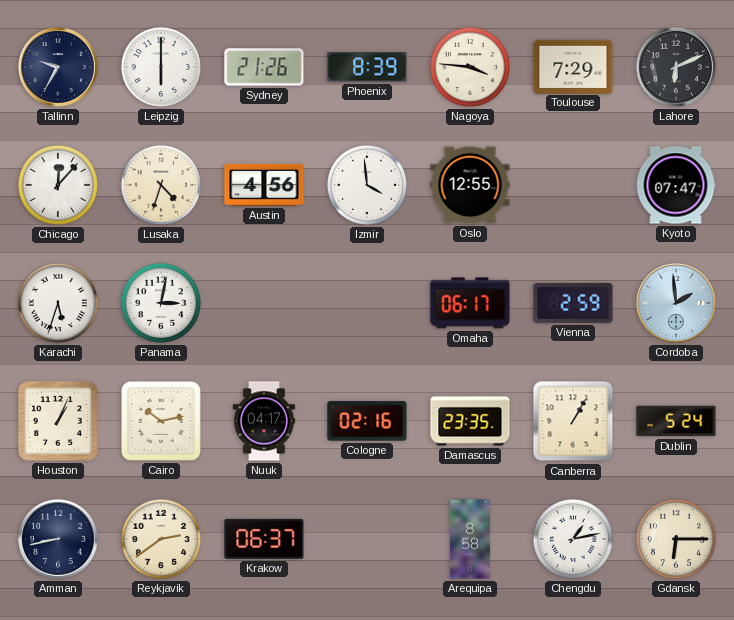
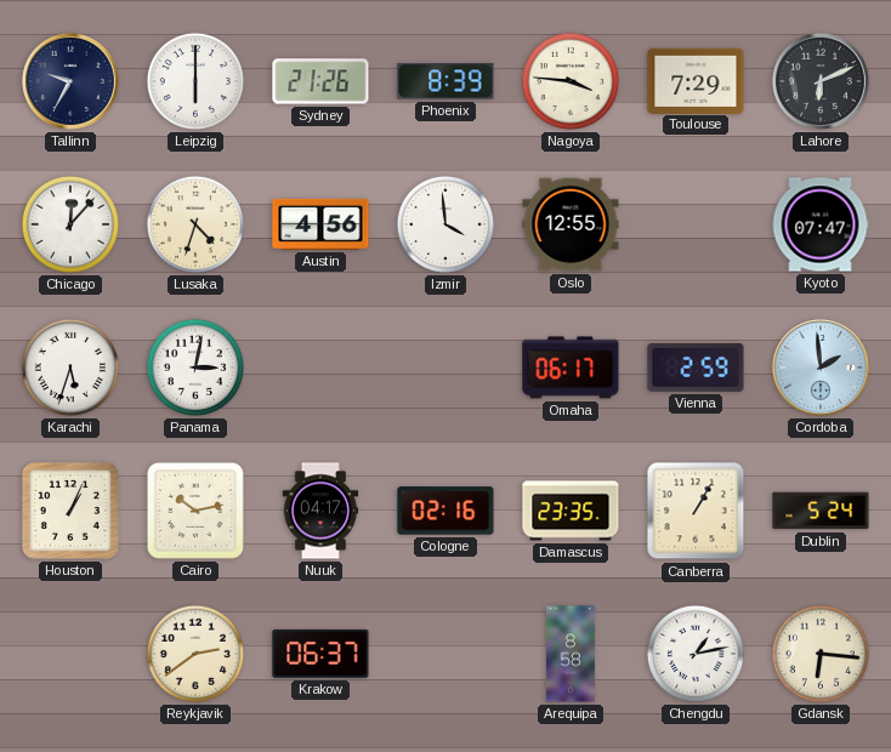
Amman: 8:43 -> none
Gdansk: 6:15 -> 6:16
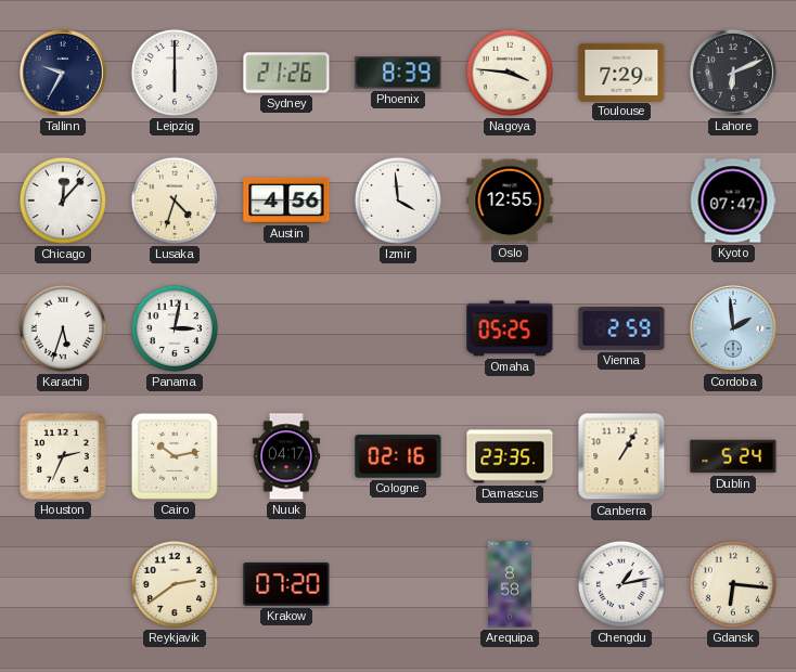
Omaha: 06:17 -> 05:25
Houston: 1:04 -> 2:34
Krakow: 06:37 -> 07:20
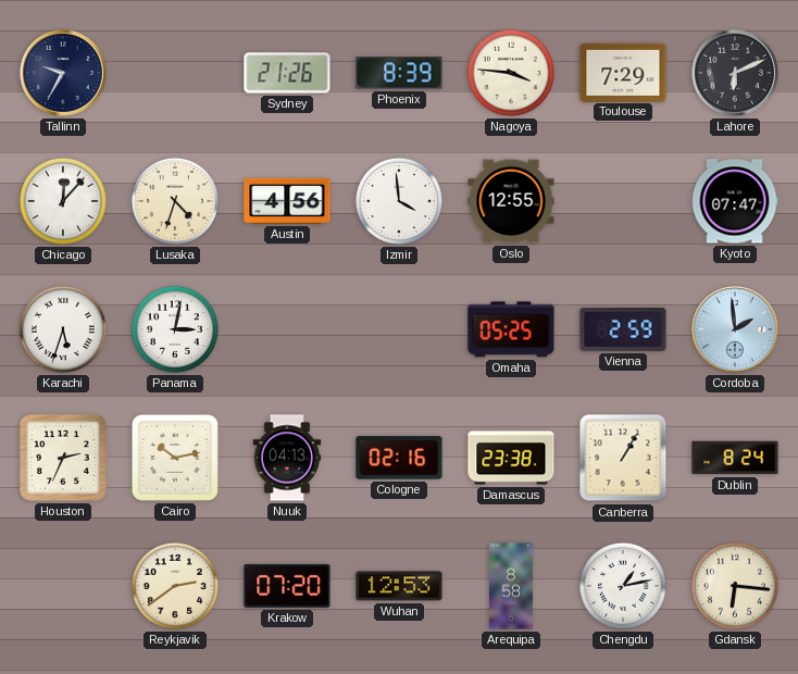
Leipzig: 6:00 -> none
Nuuk: 04:17 -> 04:13
Damascus: 23:35 -> 23:38
Dublin: 5:24 -> 8:24
Wuhan: none -> 12:53
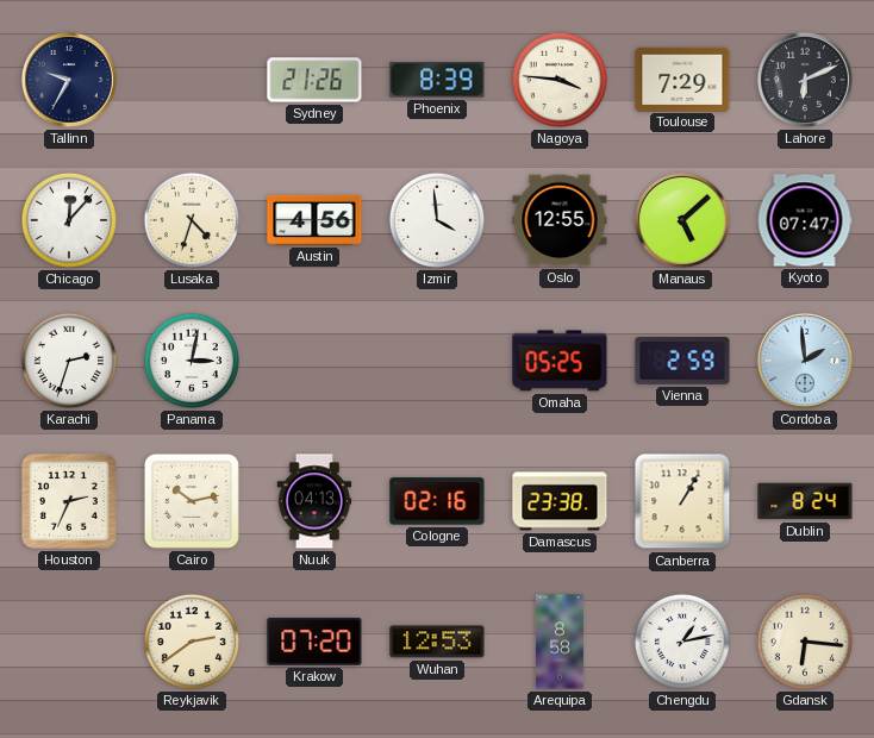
Manaus: none -> 5:08
Karachi: 5:33 -> 2:33
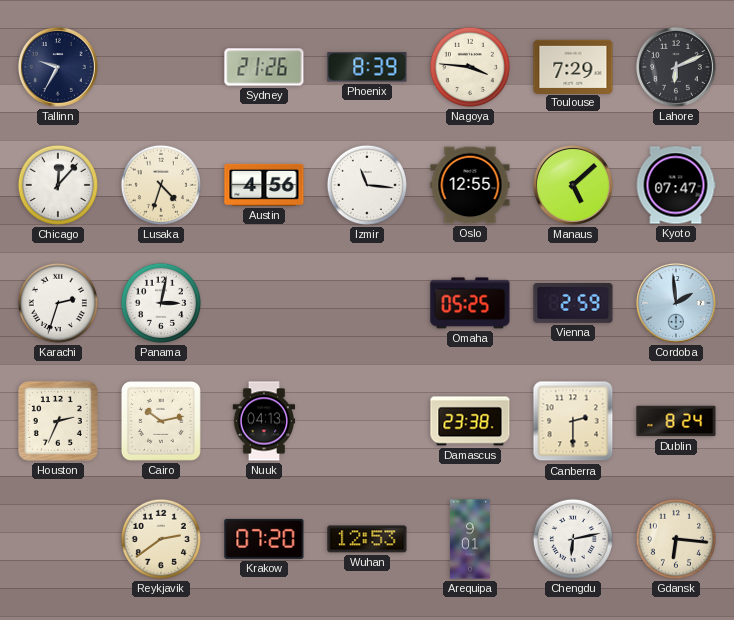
Izmir: 3:59 -> 11:16
Cologne: 02:16 -> none
Canberra: 1:05 -> 2:30
Arequipa: 8:58 -> 9:01
Chengdu: 1:13 -> 6:13
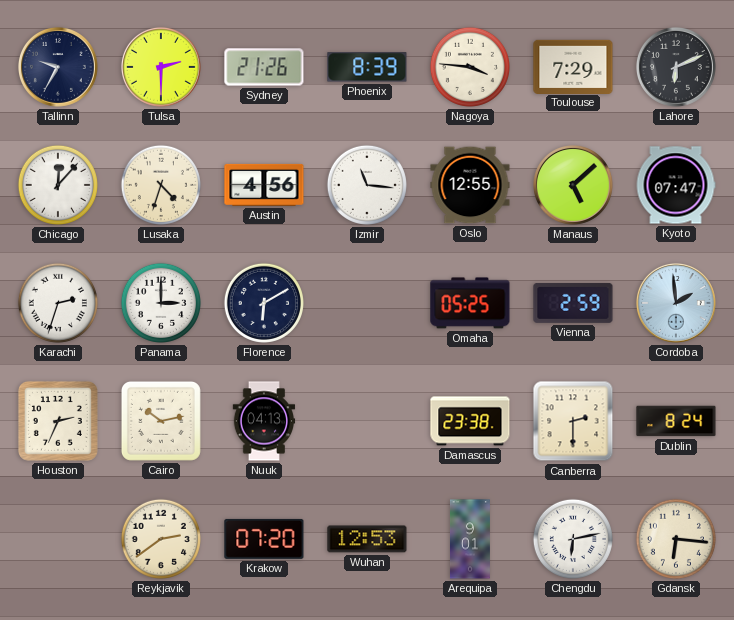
Tulsa: none -> 2:30
Panama: 3:02 -> 3:00
Florence: none -> 6:10
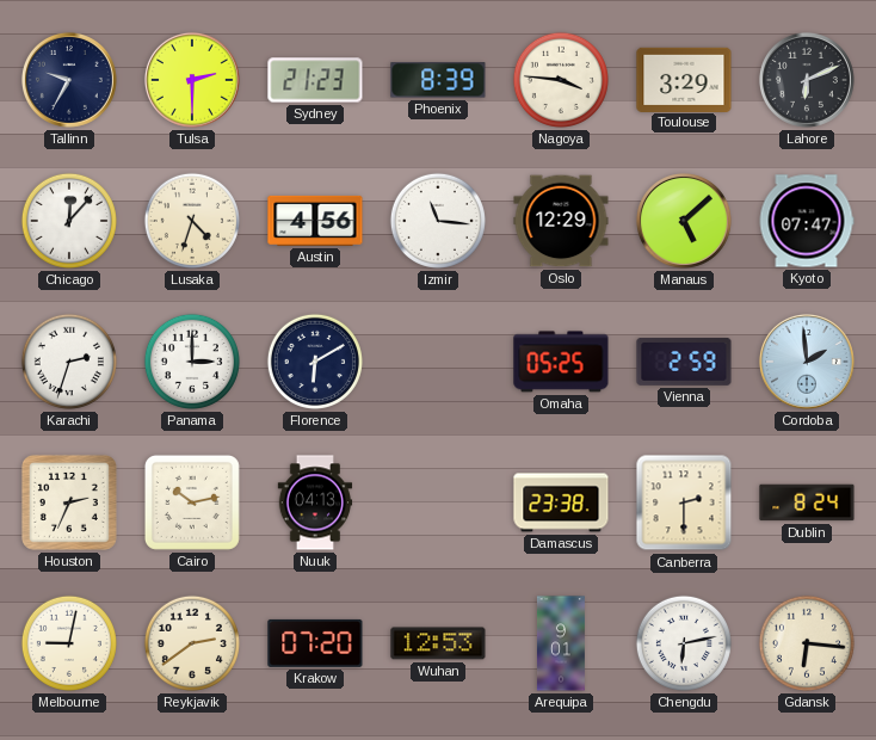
Sydney: 21:26 -> 21:23
Toulouse: 7:29 -> 3:29
Oslo: 12:55 -> 12:29
Melbourne: none -> 9:02
